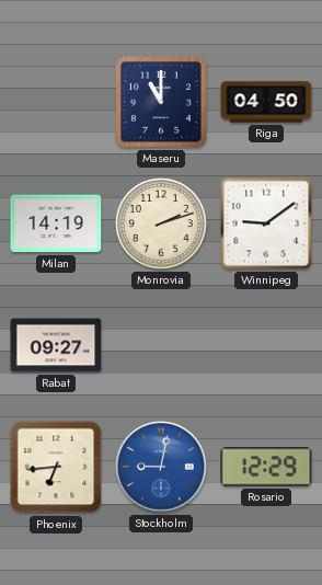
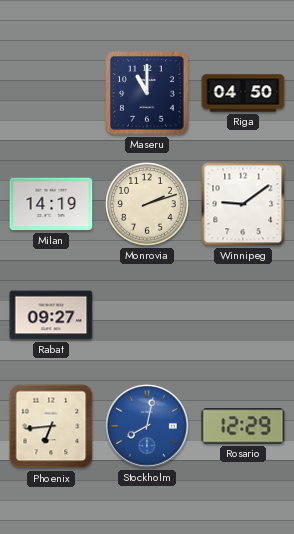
Stockholm: 9:02 -> 8:02
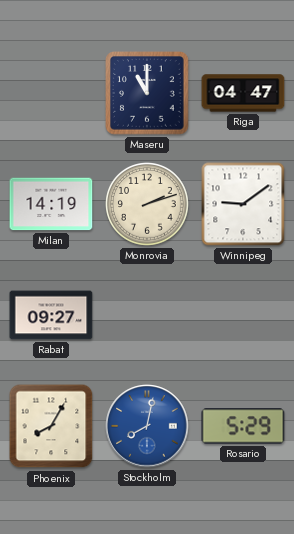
Riga: 04:50 -> 04:47
Phoenix: 6:44 -> 8:05
Rosario: 12:29 -> 5:29
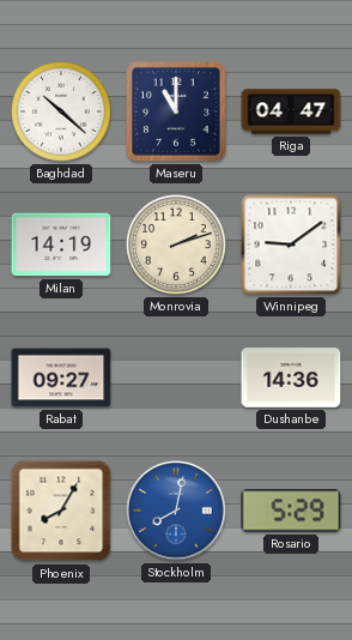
Baghdad: none -> 10:22
Dushanbe: none -> 14:36
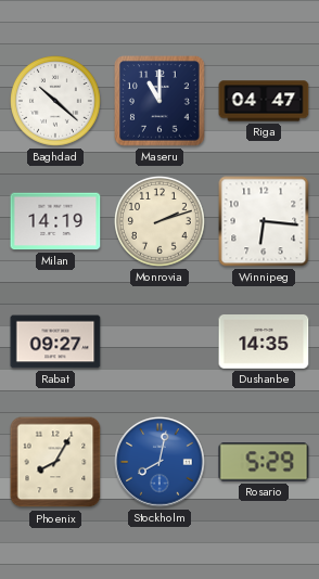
Winnipeg: 9:09 -> 6:16
Dushanbe: 14:36 -> 14:35
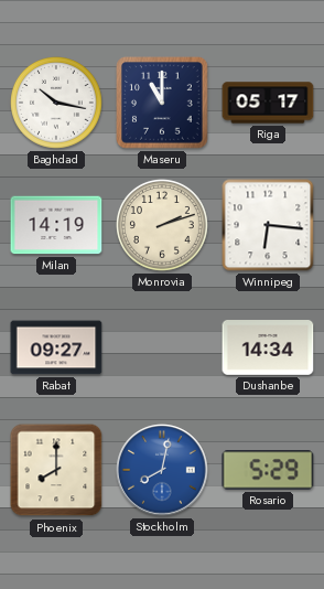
Baghdad: 10:22 -> 10:17
Riga: 04:47 -> 05:17
Dushanbe: 14:35 -> 14:34
Phoenix: 8:05 -> 8:00
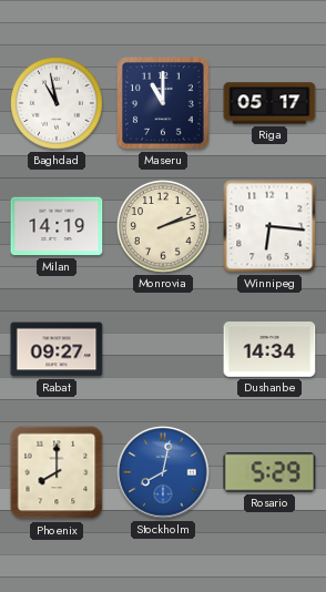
Baghdad: 10:17 -> 10:58
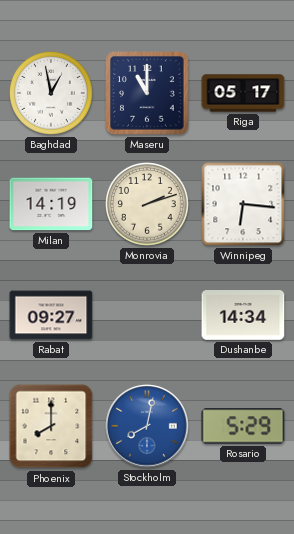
Baghdad: 10:58 -> 12:58
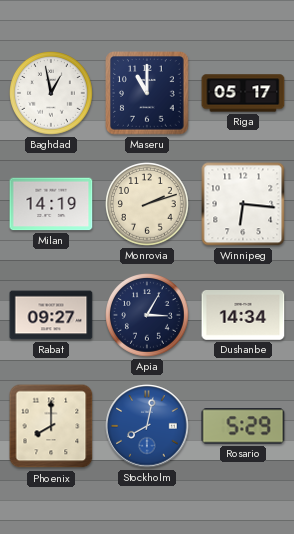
Apia: none -> 3:05
